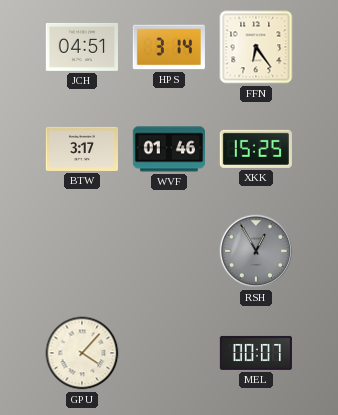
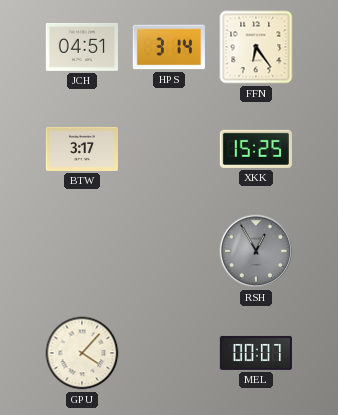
WVF: 01:46 -> none
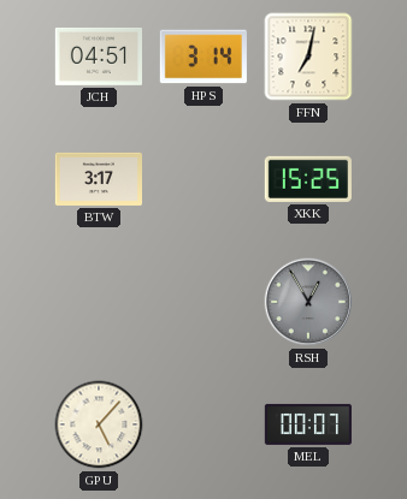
FFN: 6:24 -> 7:02
GPU: 4:07 -> 5:07
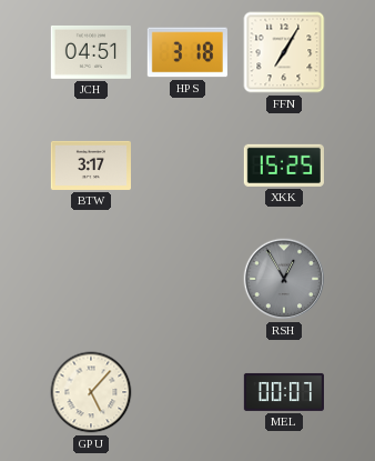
HPS: 3:14 -> 3:18
FFN: 7:02 -> 7:05
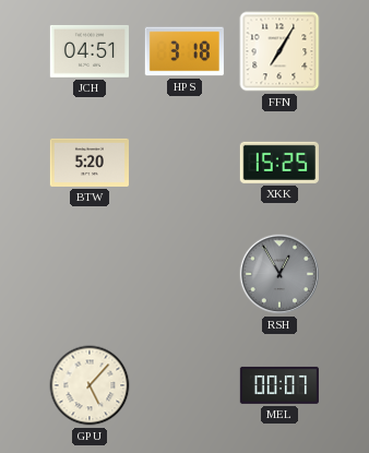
BTW: 3:17 -> 5:20
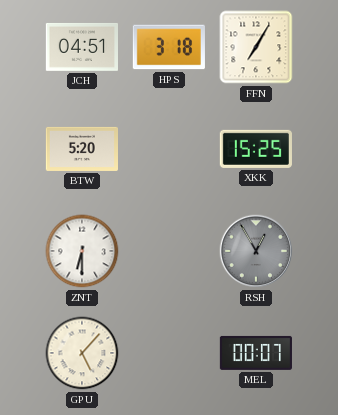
ZNT: none -> 6:30
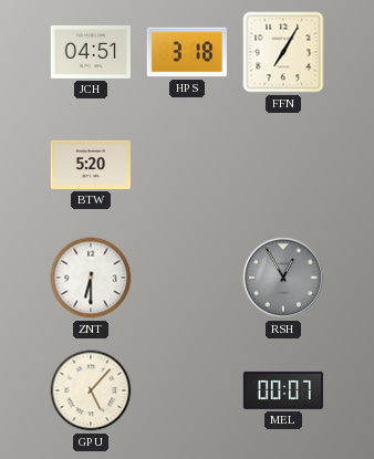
XKK: 15:25 -> none
